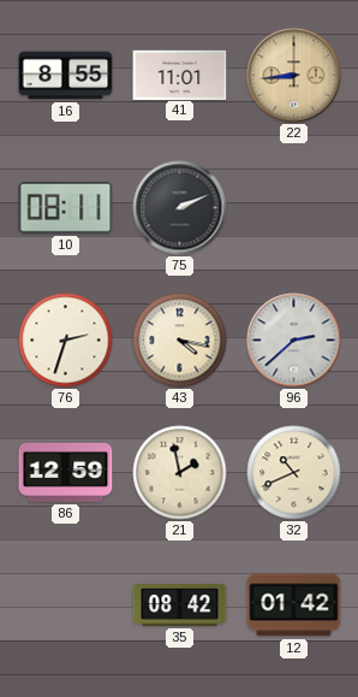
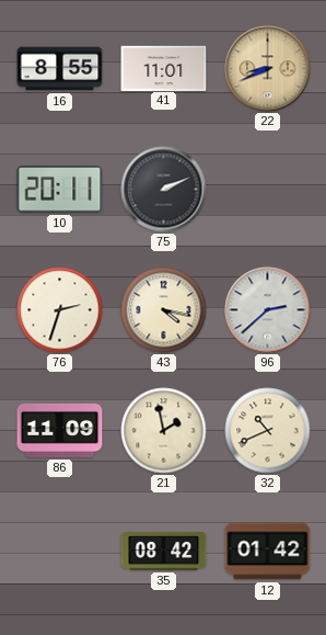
22: 8:44 -> 8:41
10: 08:11 -> 20:11
86: 12:59 -> 11:09
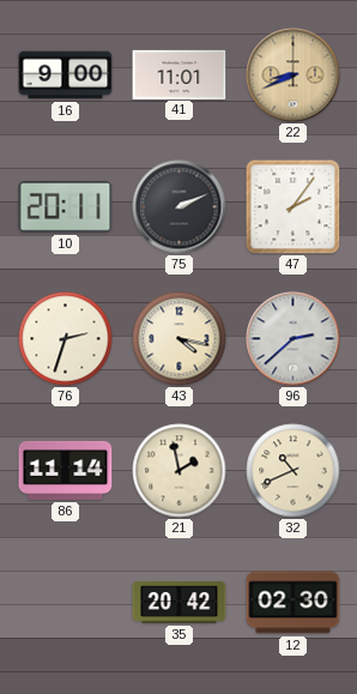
16: 8:55 -> 9:00
47: none -> 2:06
86: 11:09 -> 11:14
35: 08:42 -> 20:42
12: 01:42 -> 02:30
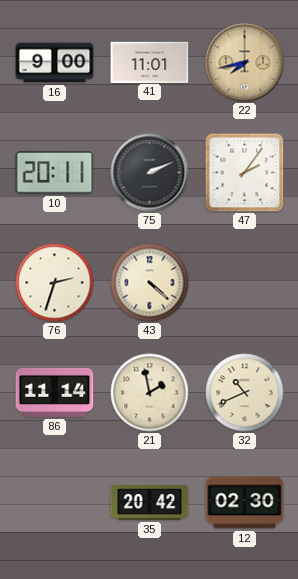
22: 8:41 -> 7:43
43: 4:17 -> 4:22
96: 2:38 -> none
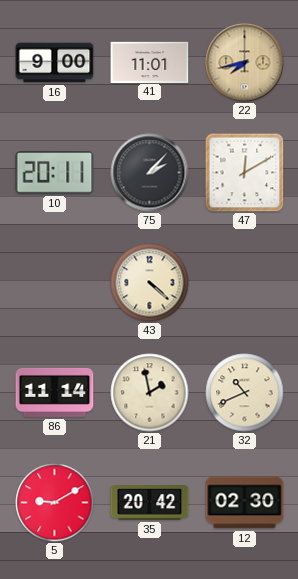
75: 2:11 -> 2:07
47: 2:06 -> 12:10
76: 2:33 -> none
5: none -> 9:10
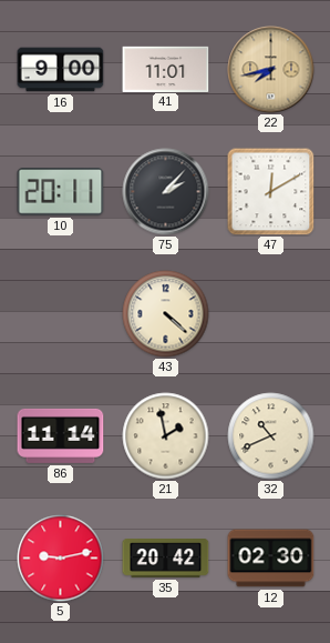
5: 9:10 -> 9:13
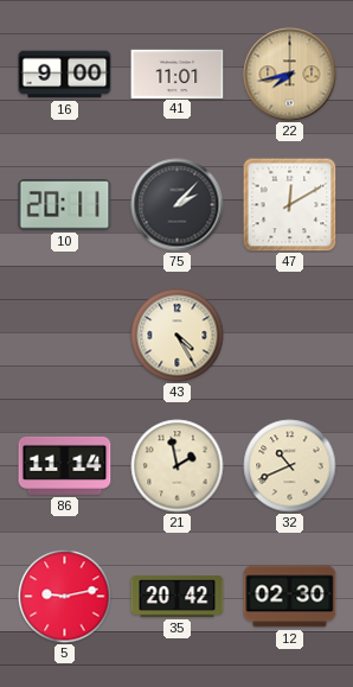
43: 4:22 -> 4:25
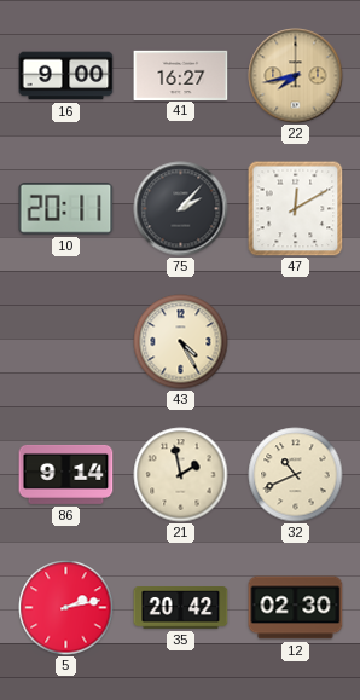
41: 11:01 -> 16:27
86: 11:14 -> 9:14
5: 9:13 -> 2:13
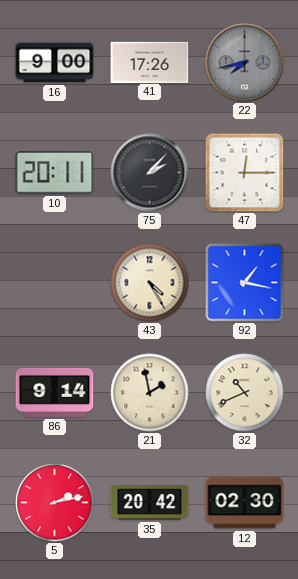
41: 16:27 -> 17:26
22 dial: champagne -> grey
47: 12:10 -> 12:15
92: none -> 1:17
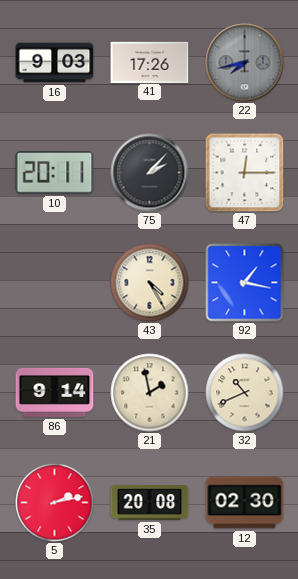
16: 9:00 -> 9:03
35: 20:42 -> 20:08
